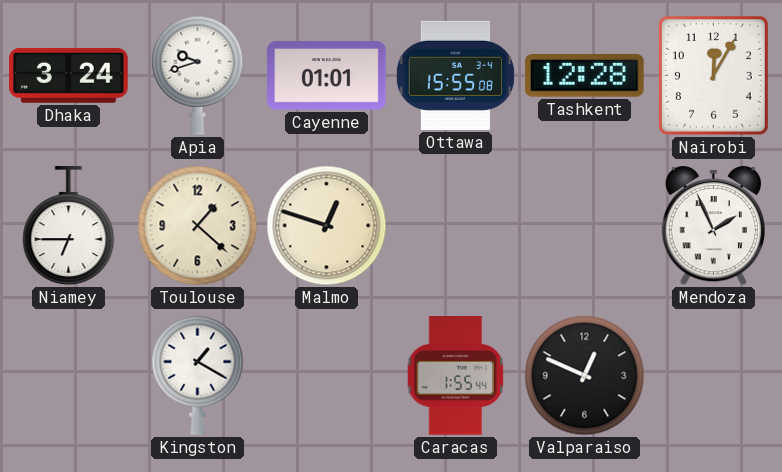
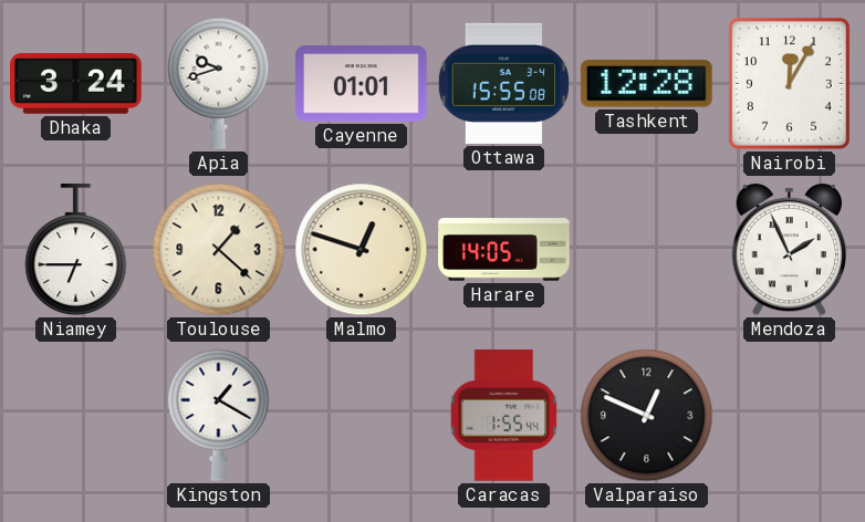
Harare: none -> 14:05
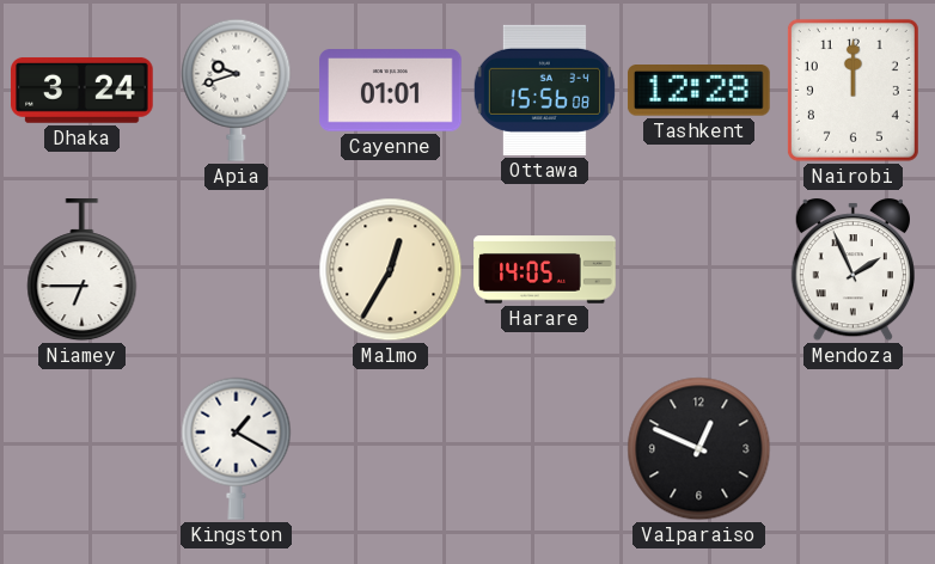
Ottawa: 15:55 -> 15:56
Nairobi: 12:05 -> 12:00
Toulouse: 1:22 -> none
Malmo: 12:48 -> 12:35
Caracas: 1:55 -> none
